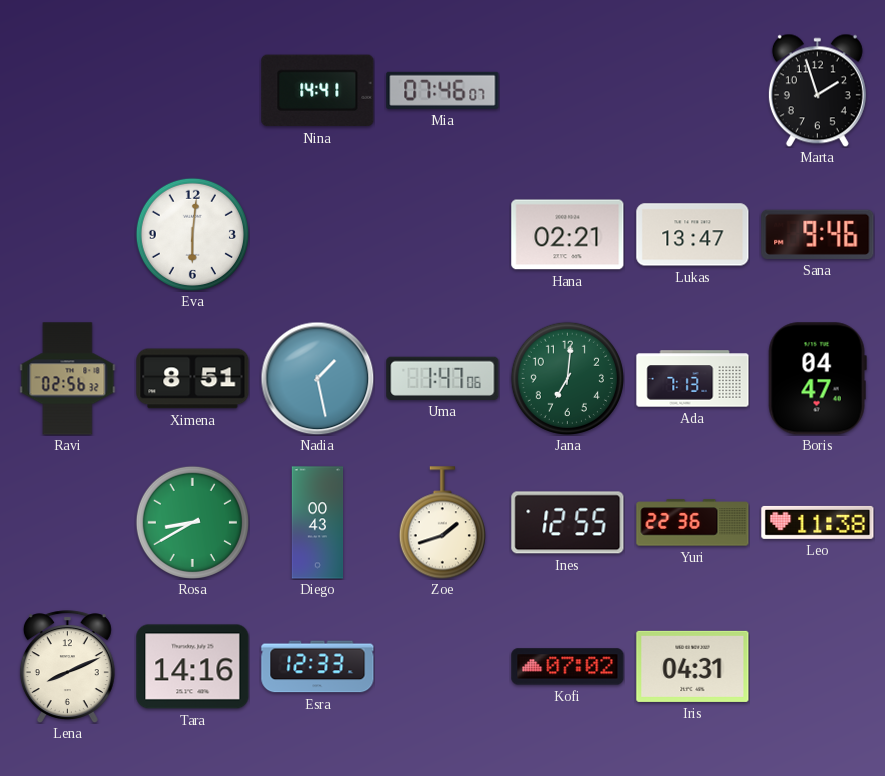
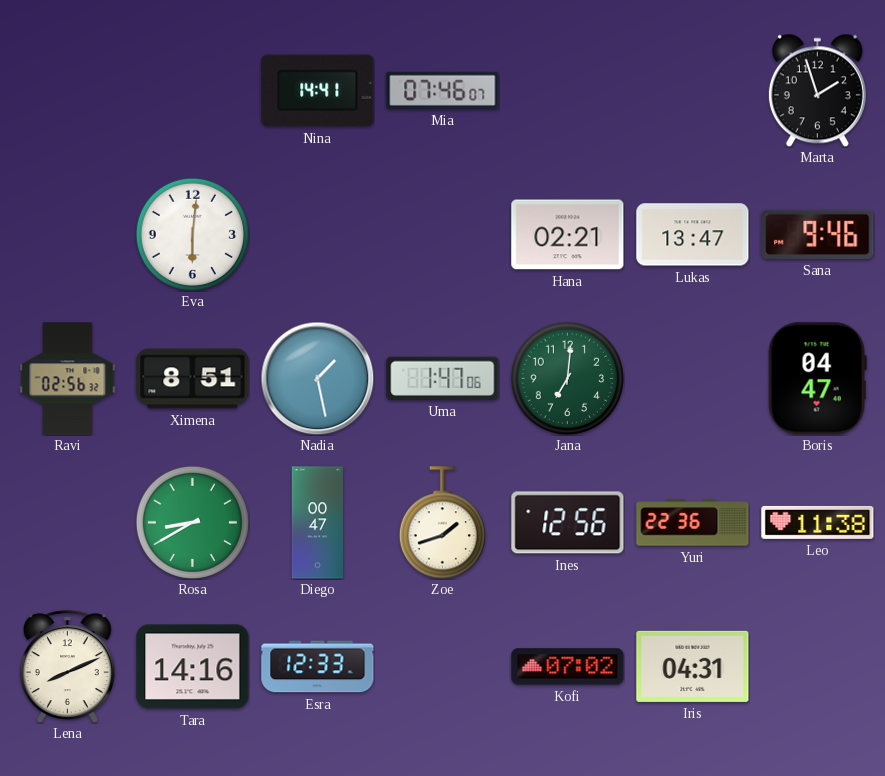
Ada: 7:13 -> none
Diego: 00:43 -> 00:47
Ines: 12:55 -> 12:56
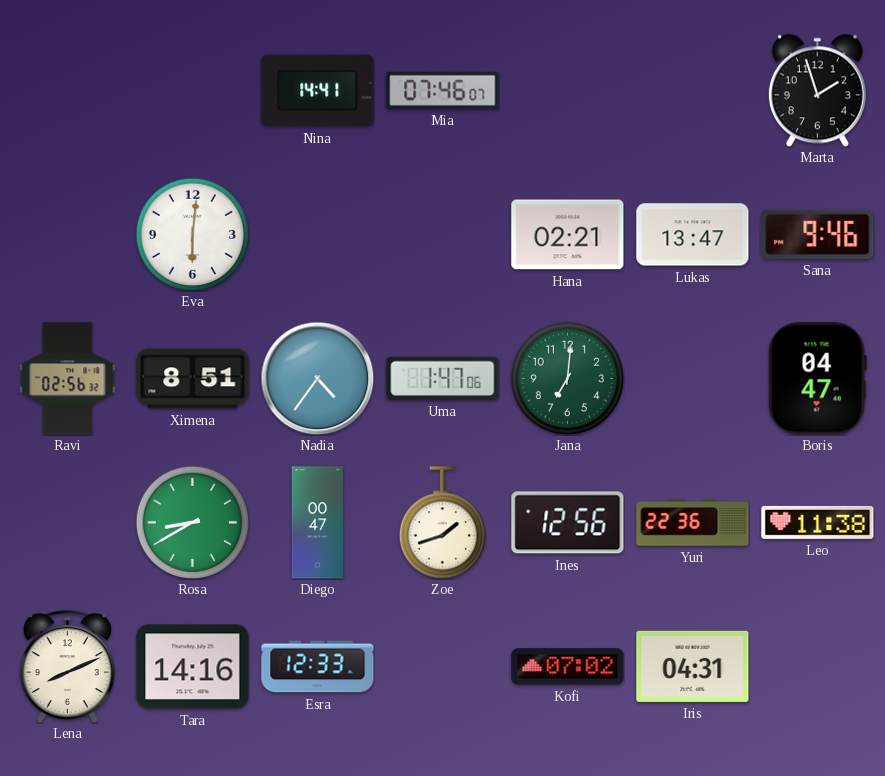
Nadia: 1:28 -> 4:36
